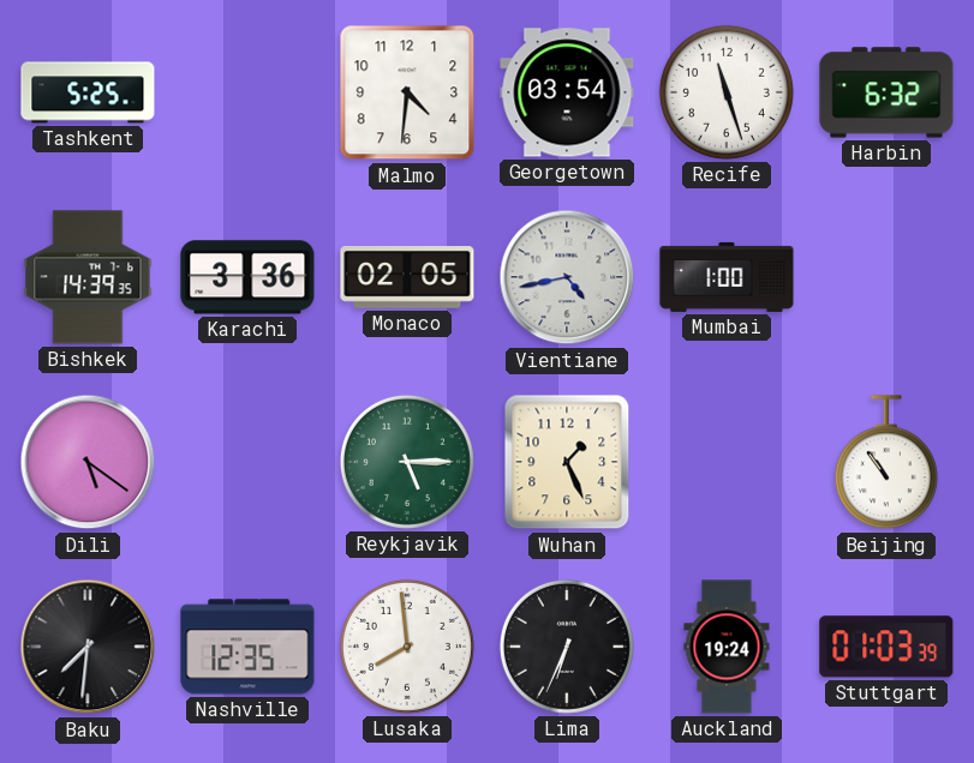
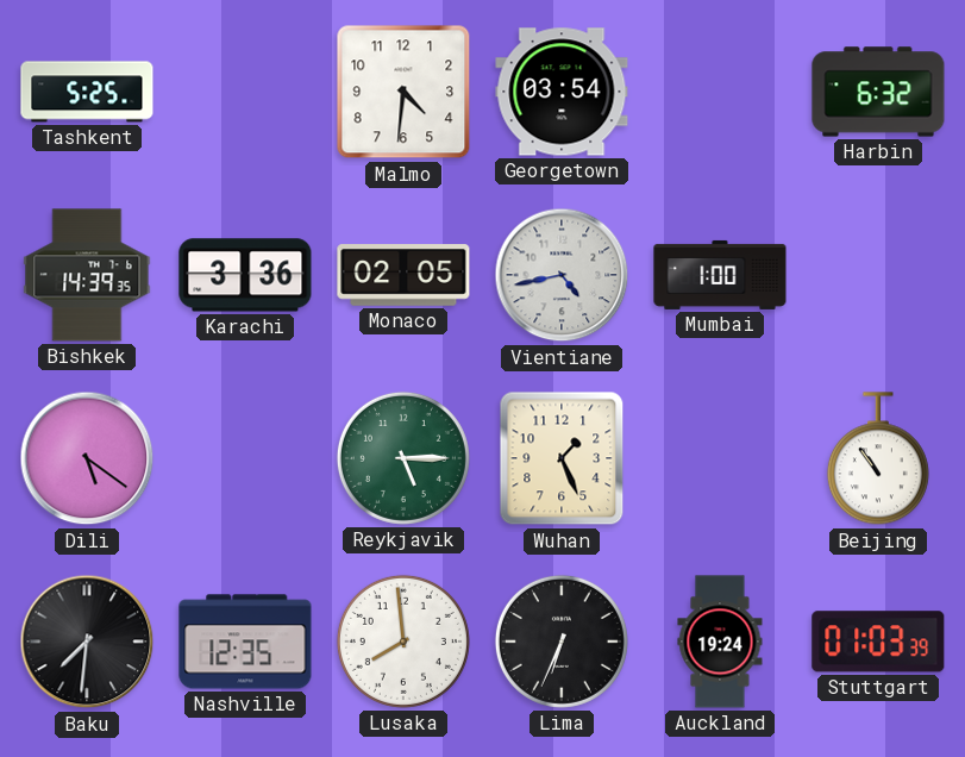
Recife: 11:27 -> none
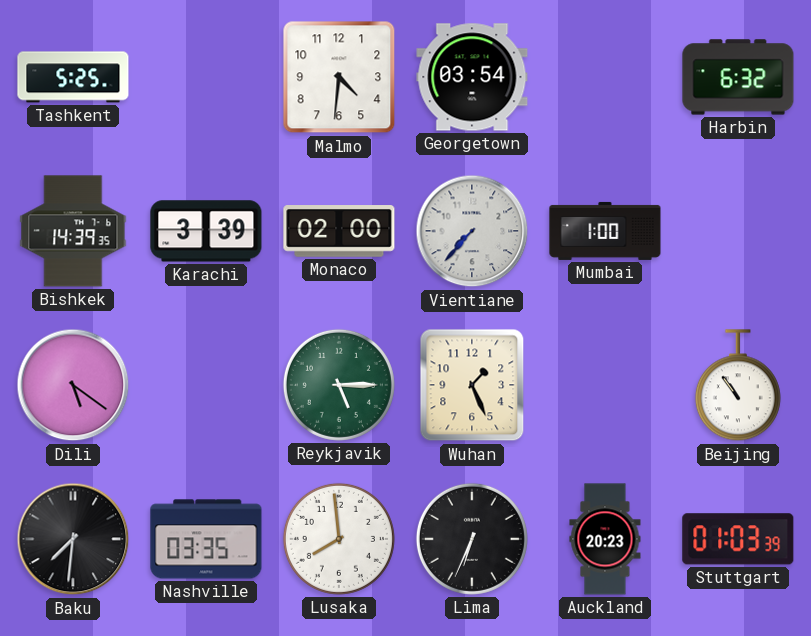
Karachi: 3:36 -> 3:39
Monaco: 02:05 -> 02:00
Vientiane: 4:43 -> 7:37
Nashville: 12:35 -> 03:35
Auckland: 19:24 -> 20:23
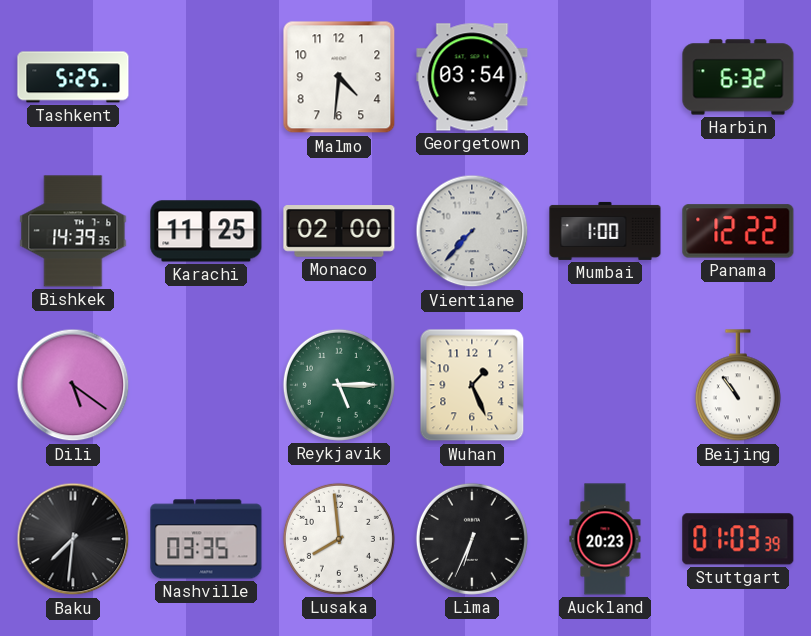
Karachi: 3:39 -> 11:25
Panama: none -> 12:22
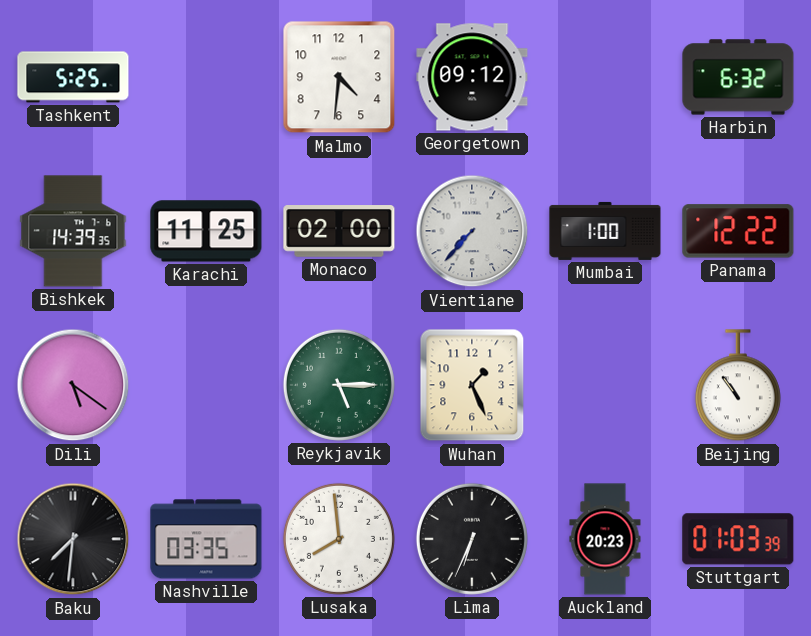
Georgetown: 03:54 -> 09:12
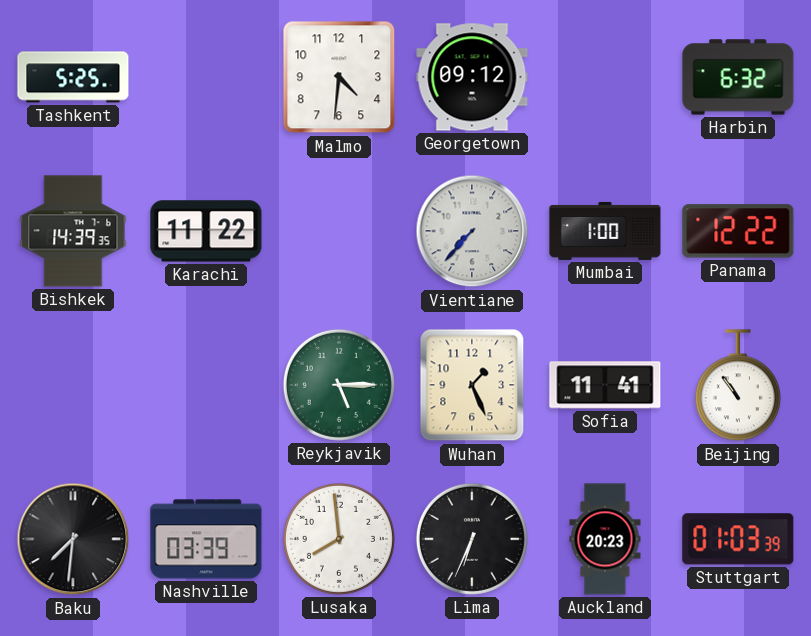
Karachi: 11:25 -> 11:22
Monaco: 02:00 -> none
Dili: 5:21 -> none
Sofia: none -> 11:41
Nashville: 03:35 -> 03:39
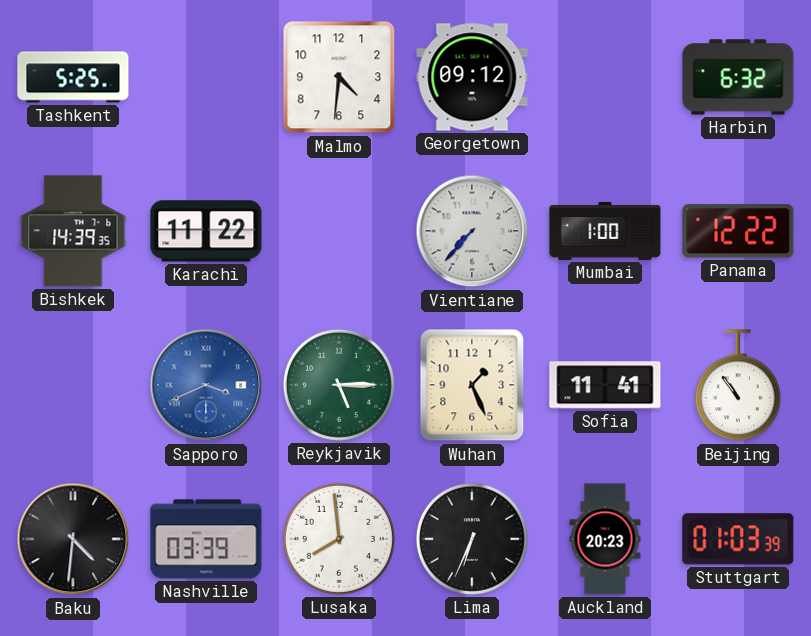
Sapporo: none -> 3:41
Baku: 7:31 -> 4:31
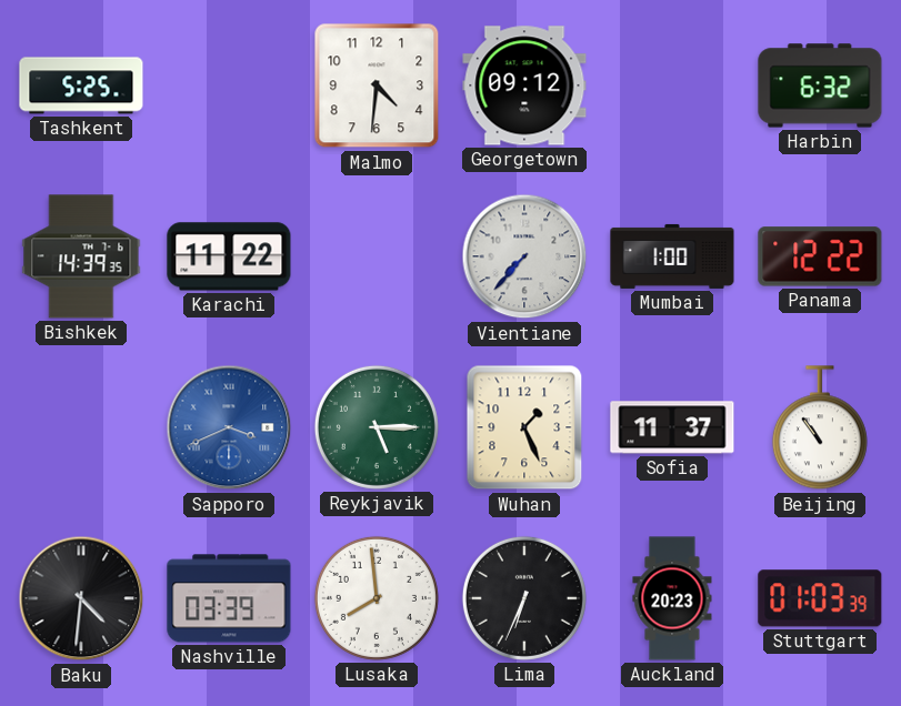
Sofia: 11:41 -> 11:37
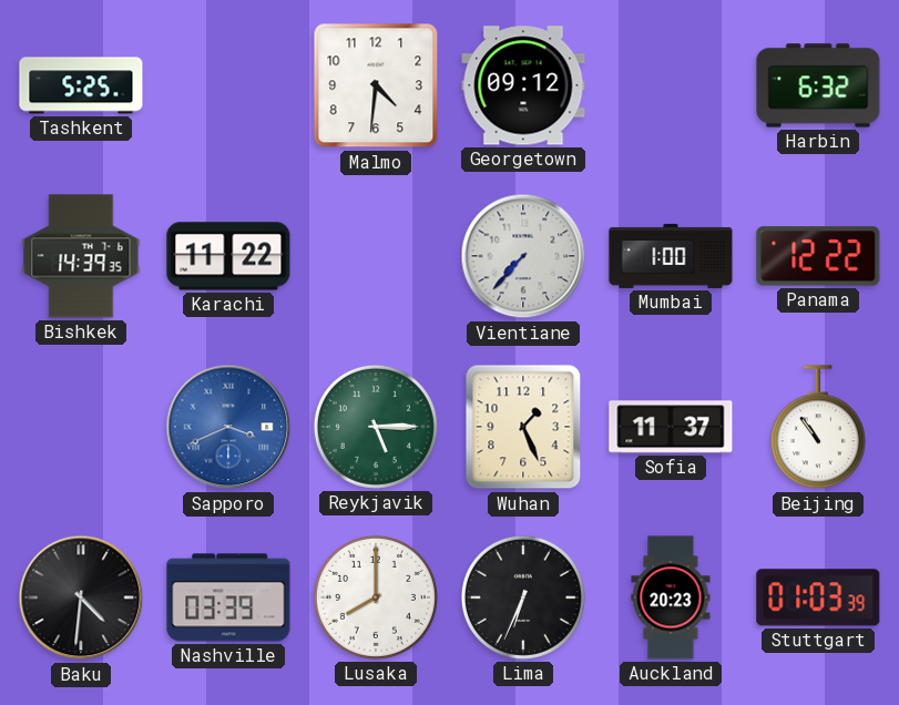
Lusaka: 7:59 -> 8:00
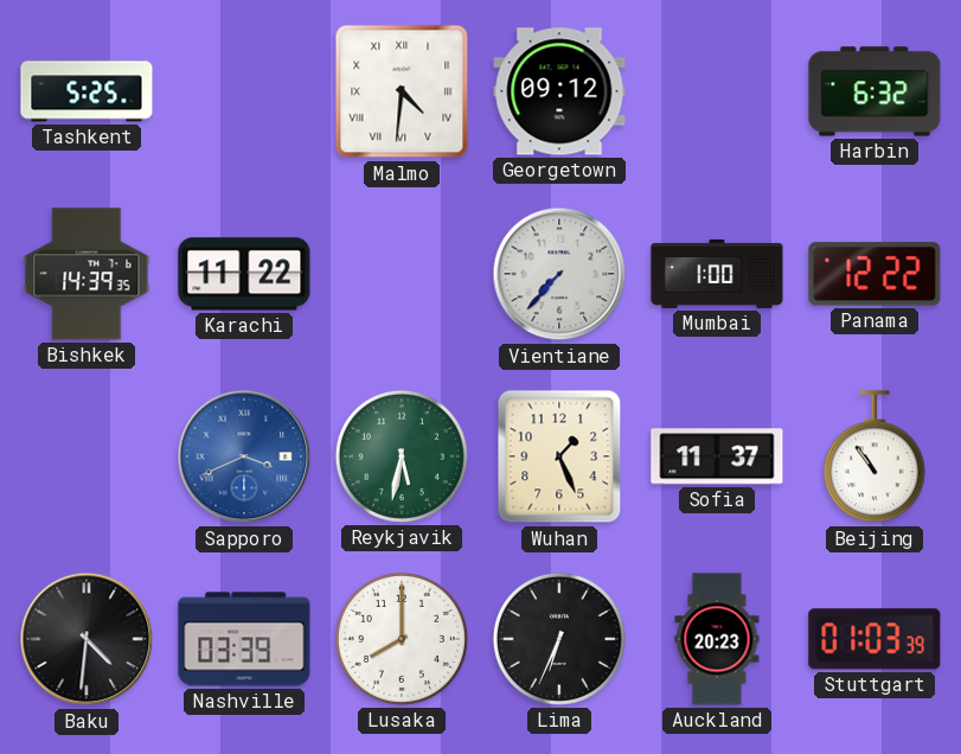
Malmo numerals: Arabic -> Roman
Reykjavik: 5:15 -> 5:32
